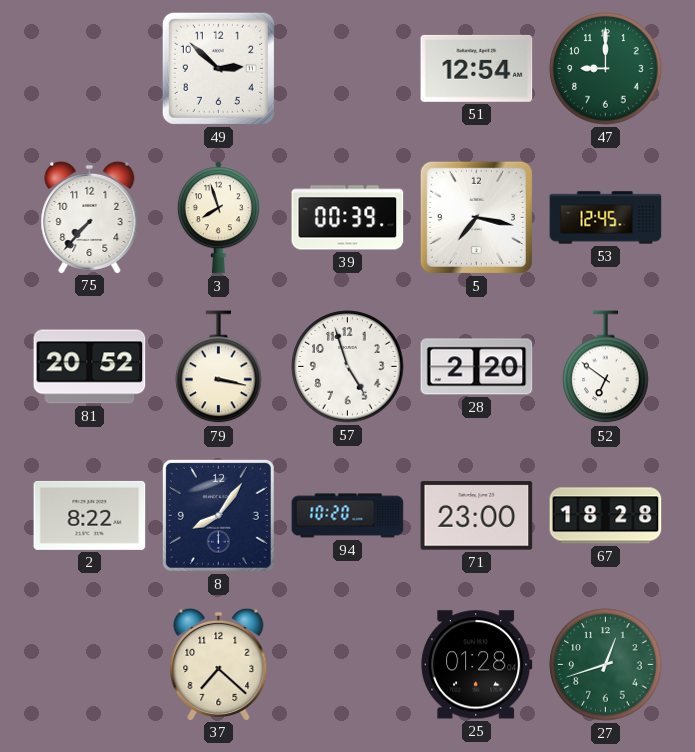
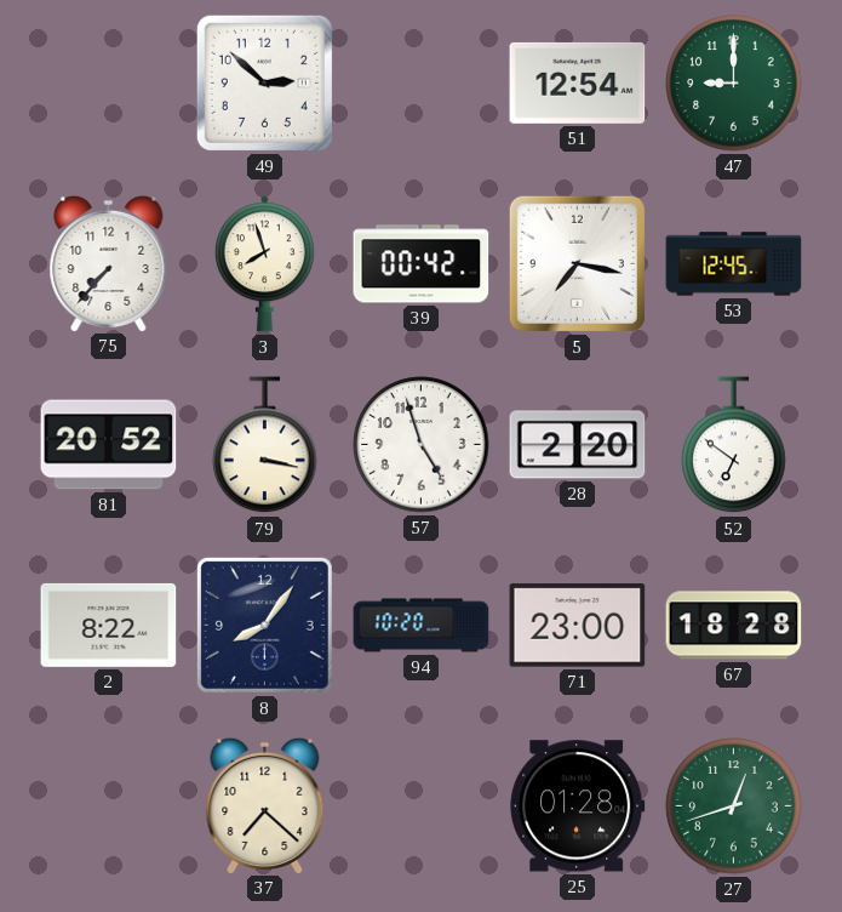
39: 00:39 -> 00:42
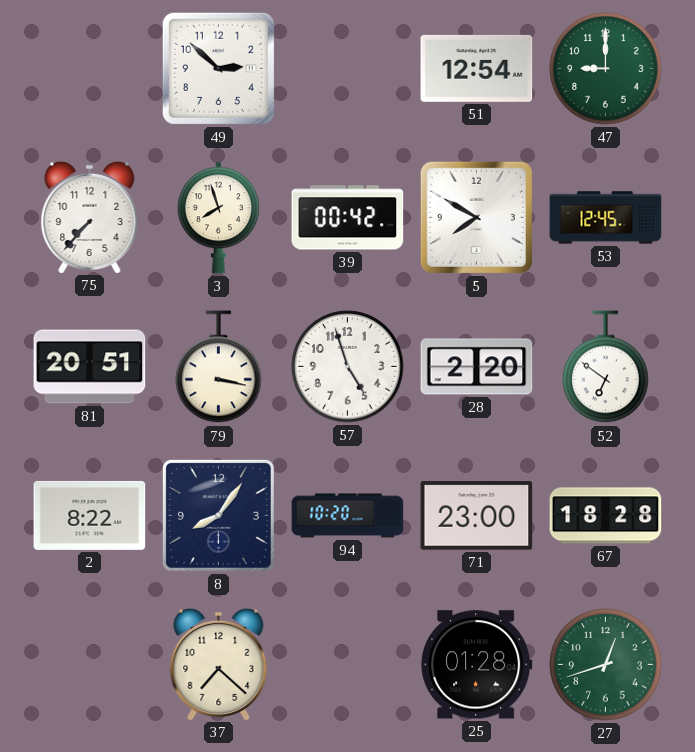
5: 7:17 -> 7:50
81: 20:52 -> 20:51
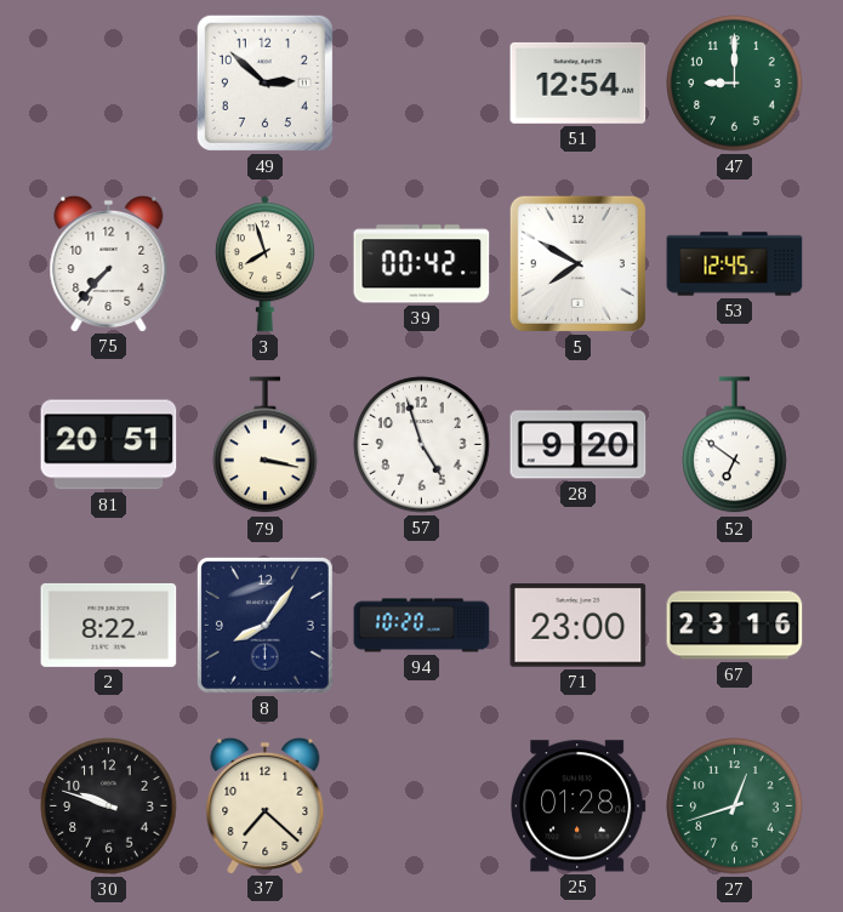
28: 2:20 -> 9:20
67: 18:28 -> 23:16
30: none -> 9:48
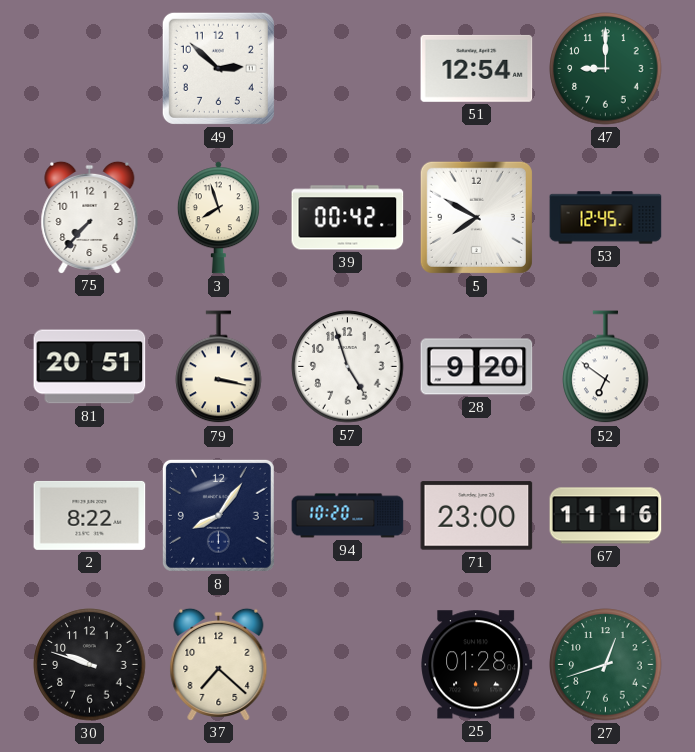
67: 23:16 -> 11:16
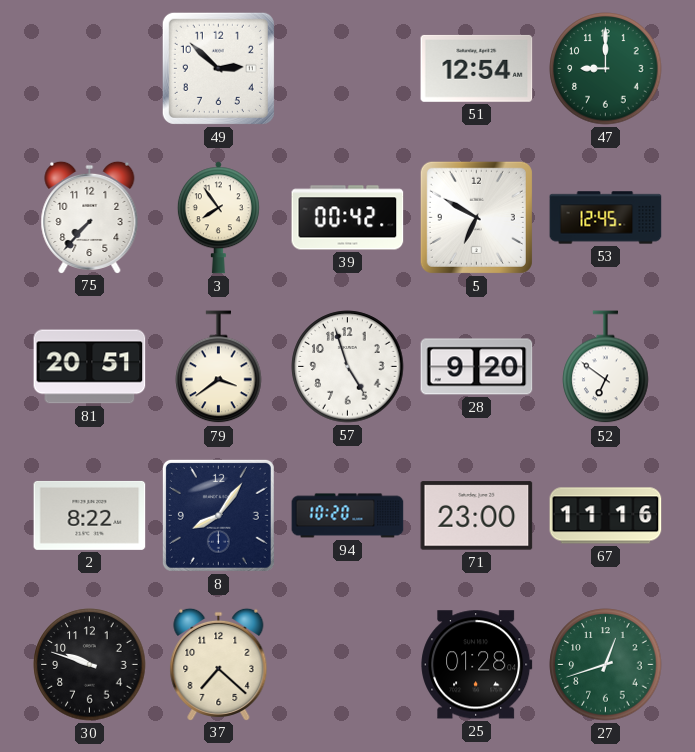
3: 7:57 -> 7:54
5: 7:50 -> 6:50
79: 3:17 -> 3:39
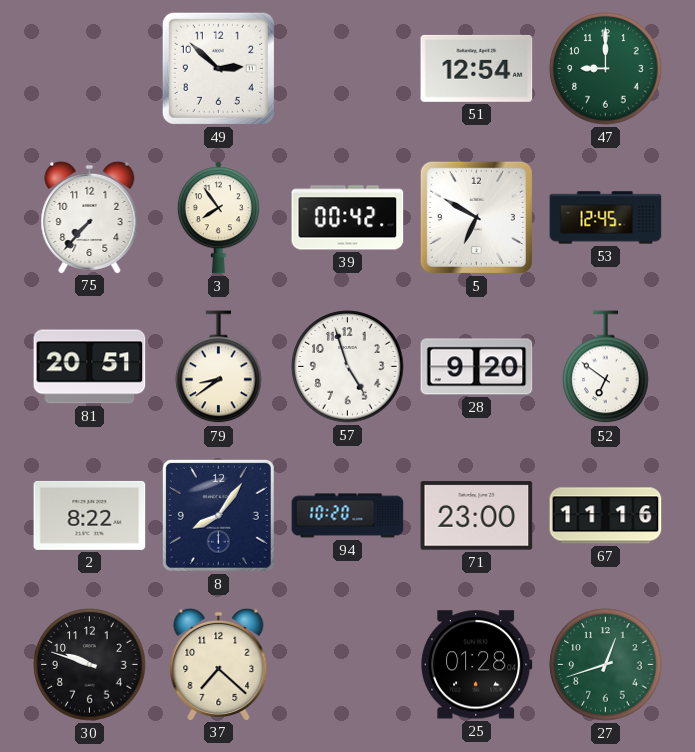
79: 3:39 -> 8:39
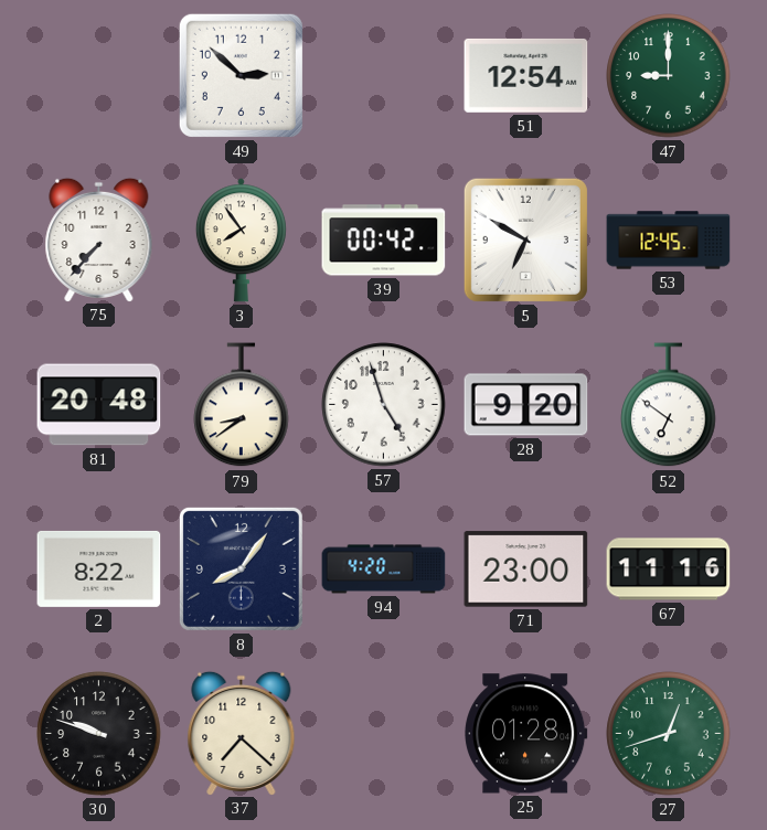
81: 20:51 -> 20:48
94: 10:20 -> 4:20
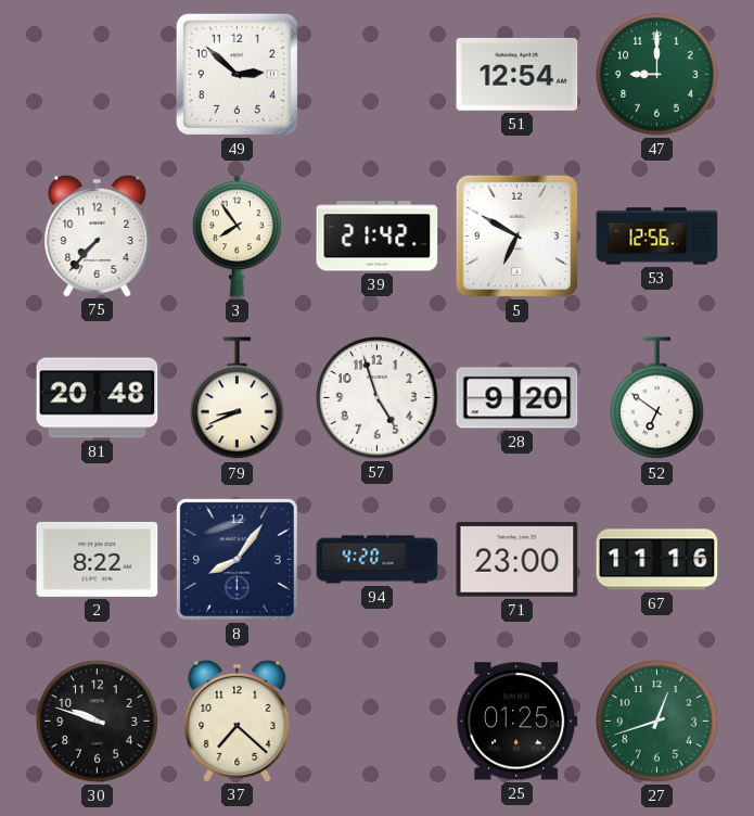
39: 00:42 -> 21:42
53: 12:45 -> 12:56
79: 8:39 -> 8:41
25: 01:28 -> 01:25
